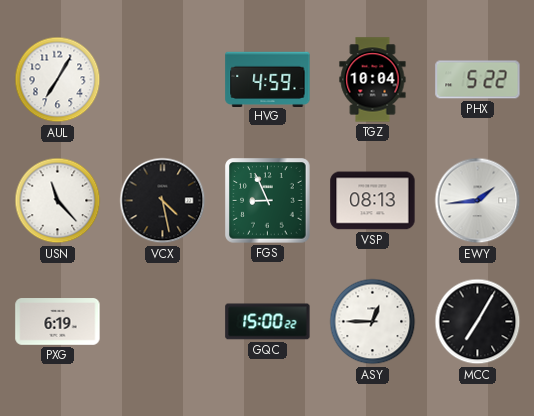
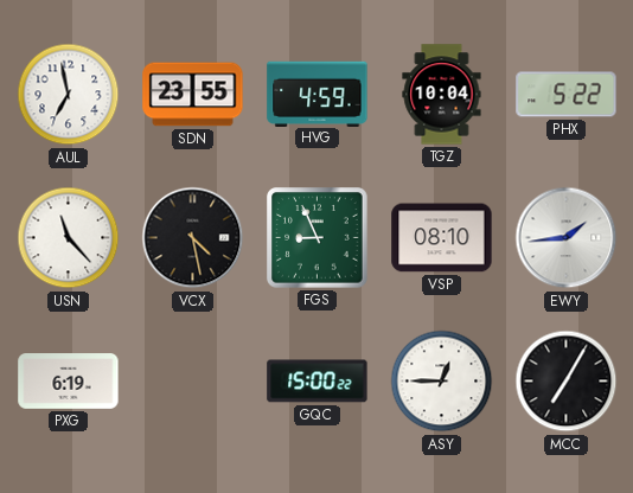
AUL: 7:05 -> 6:58
SDN: none -> 23:55
VSP: 08:13 -> 08:10
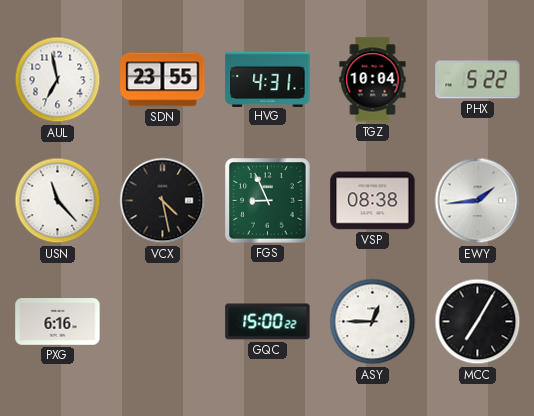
HVG: 4:59 -> 4:31
VSP: 08:10 -> 08:38
PXG: 6:19 -> 6:16
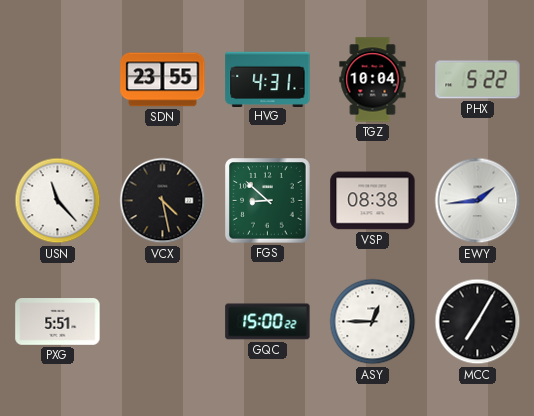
AUL: 6:58 -> none
FGS: 8:56 -> 8:52
PXG: 6:16 -> 5:51
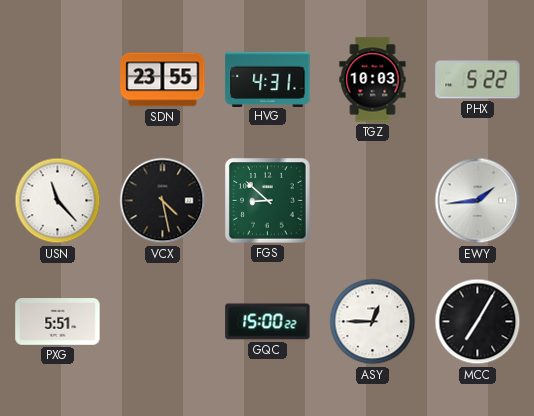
TGZ: 10:04 -> 10:03
VSP: 08:38 -> none
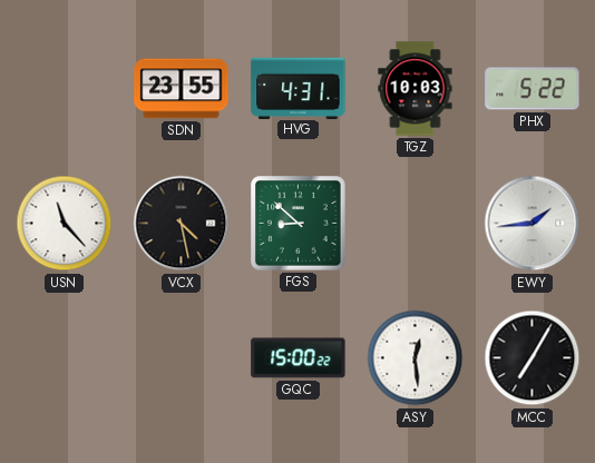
PXG: 5:51 -> none
ASY: 12:45 -> 12:29
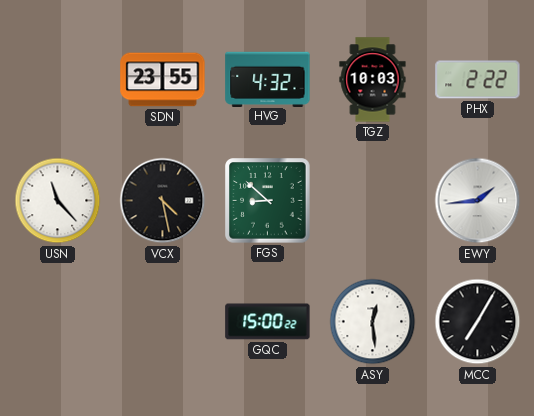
HVG: 4:31 -> 4:32
PHX: 5:22 -> 2:22
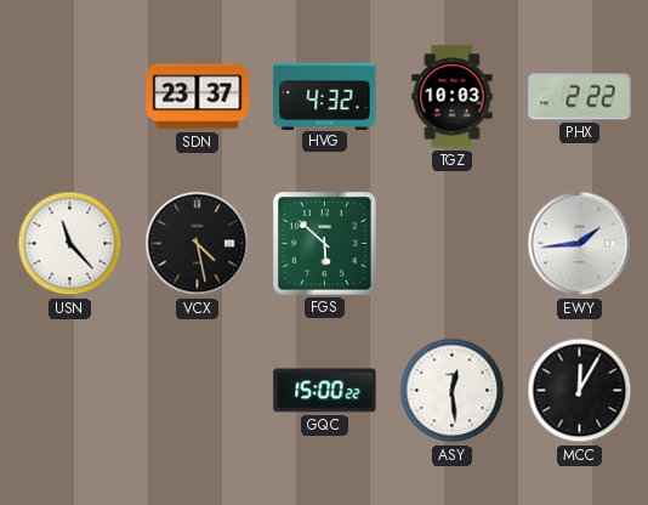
SDN: 23:55 -> 23:37
FGS: 8:52 -> 5:52
MCC: 7:05 -> 12:05
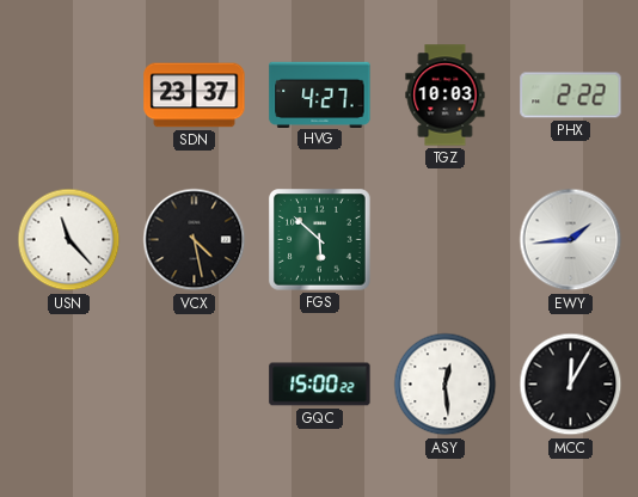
HVG: 4:32 -> 4:27
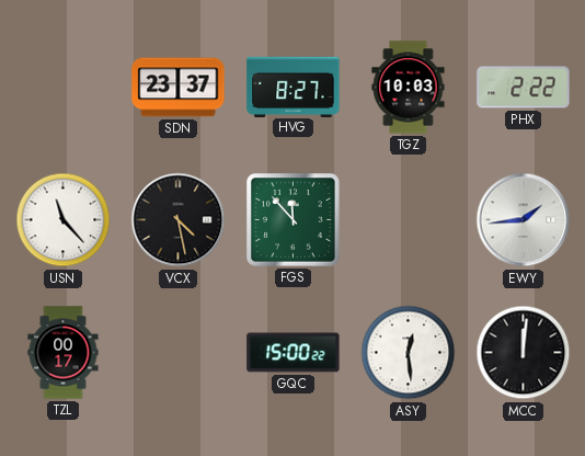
HVG: 4:27 -> 8:27
FGS: 5:52 -> 11:53
TZL: none -> 00:17
MCC: 12:05 -> 12:01
